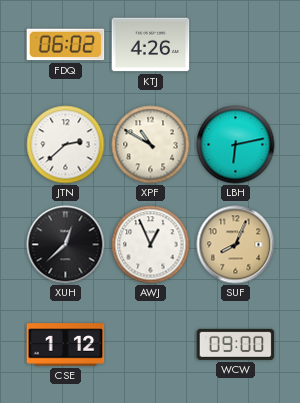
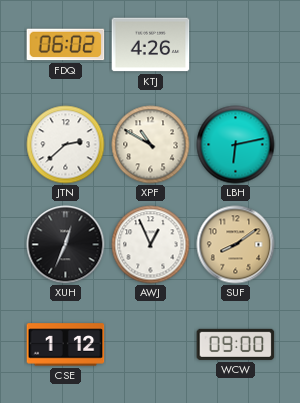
XUH: 12:38 -> 12:34
SUF: 8:04 -> 8:09
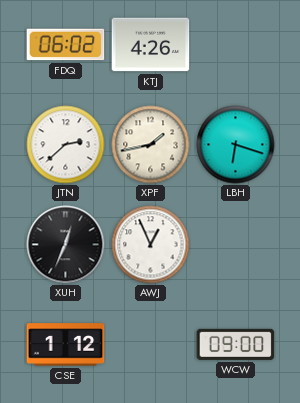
XPF: 10:50 -> 1:43
LBH: 6:13 -> 6:18
SUF: 8:09 -> none
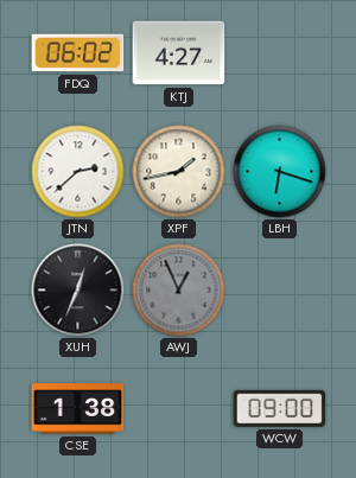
KTJ: 4:26 -> 4:27
AWJ dial: white -> grey
CSE: 1:12 -> 1:38
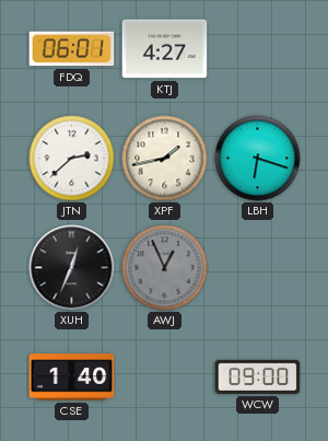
FDQ: 06:02 -> 06:01
CSE: 1:38 -> 1:40
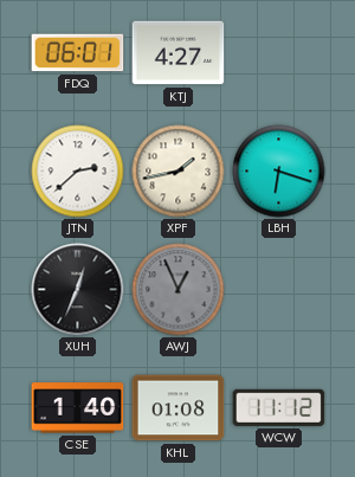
KHL: none -> 01:08
WCW: 09:00 -> 11:12
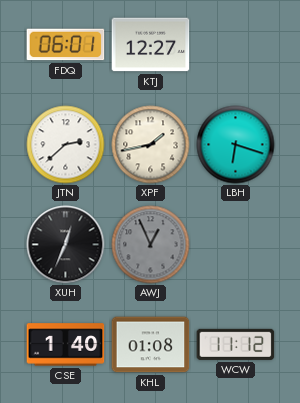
KTJ: 4:27 -> 12:27
